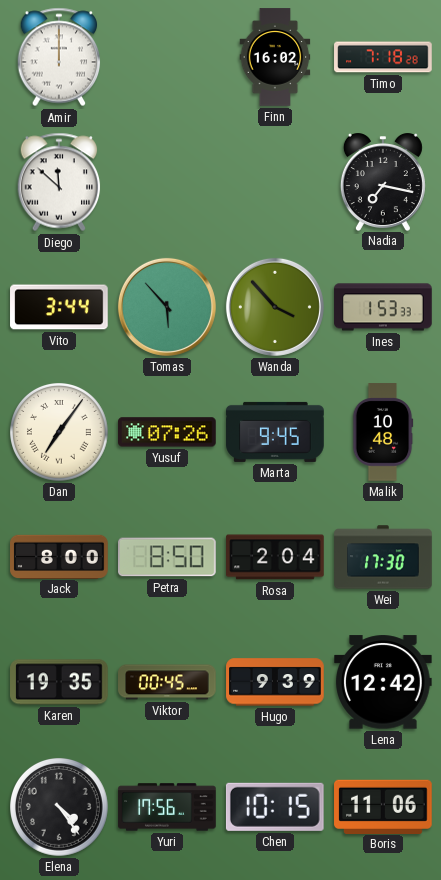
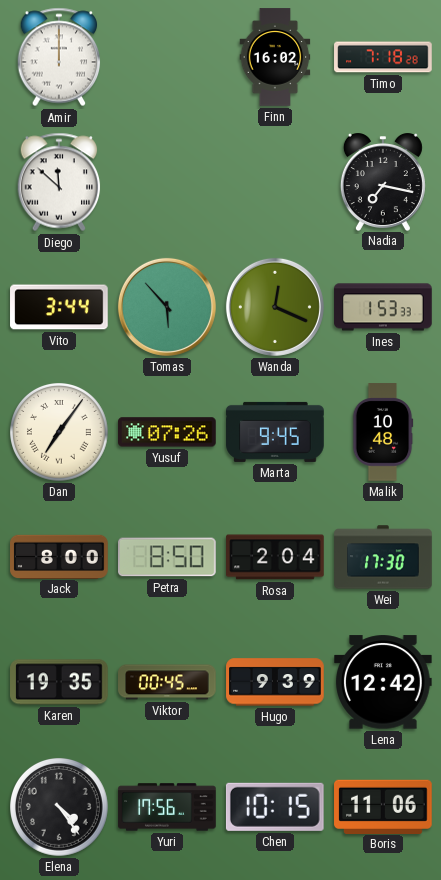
Wanda: 3:53 -> 12:19
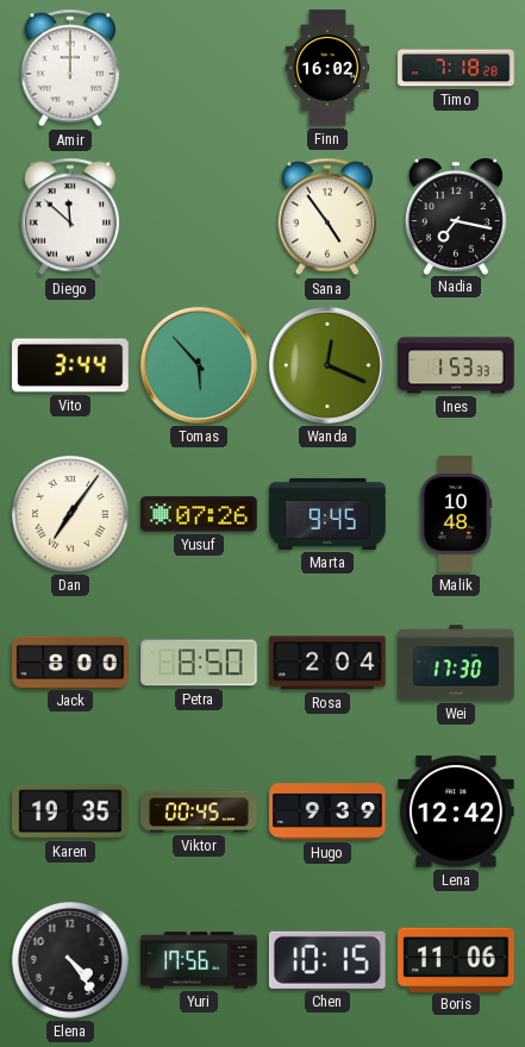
Sana: none -> 4:54
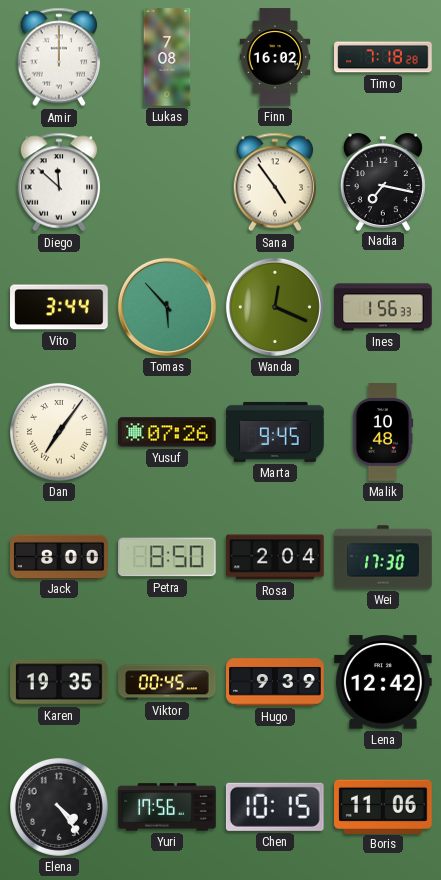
Lukas: none -> 7:08
Ines: 1:53 -> 1:56
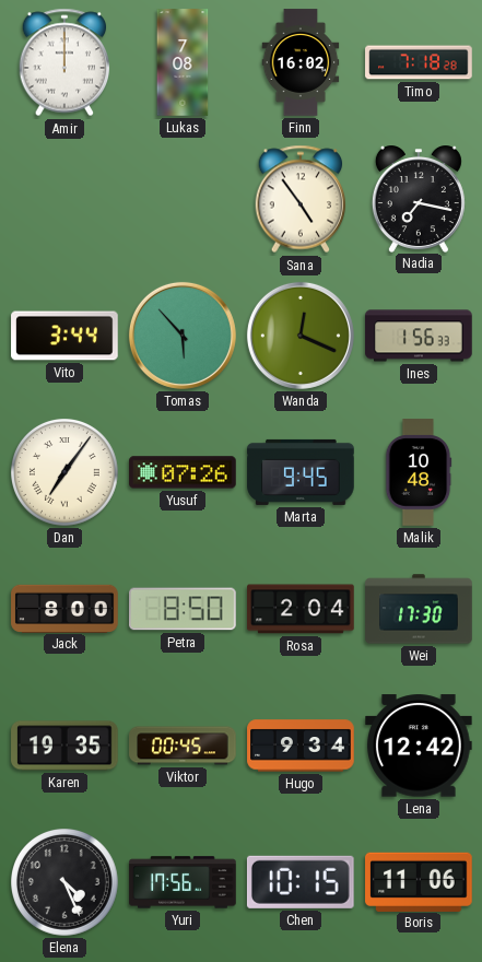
Diego: 11:52 -> none
Hugo: 9:39 -> 9:34
Elena: 4:24 -> 4:26
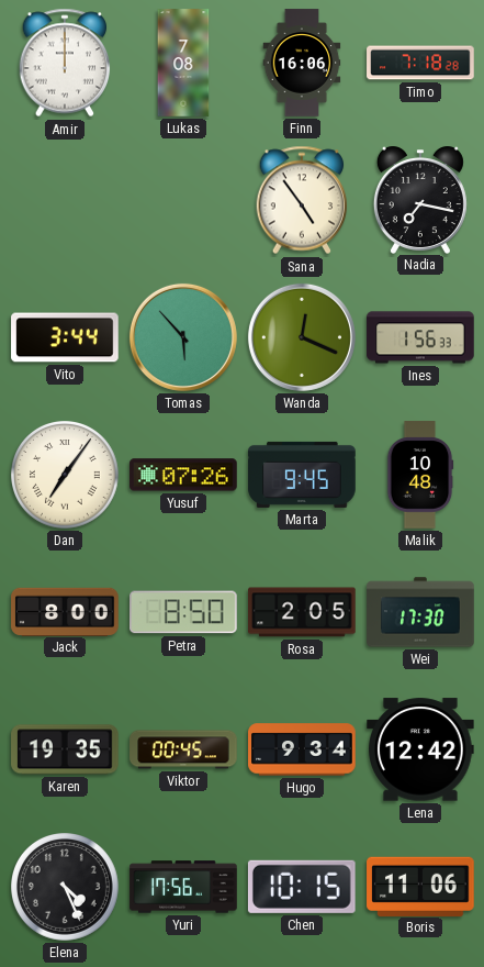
Finn: 16:02 -> 16:06
Rosa: 2:04 -> 2:05
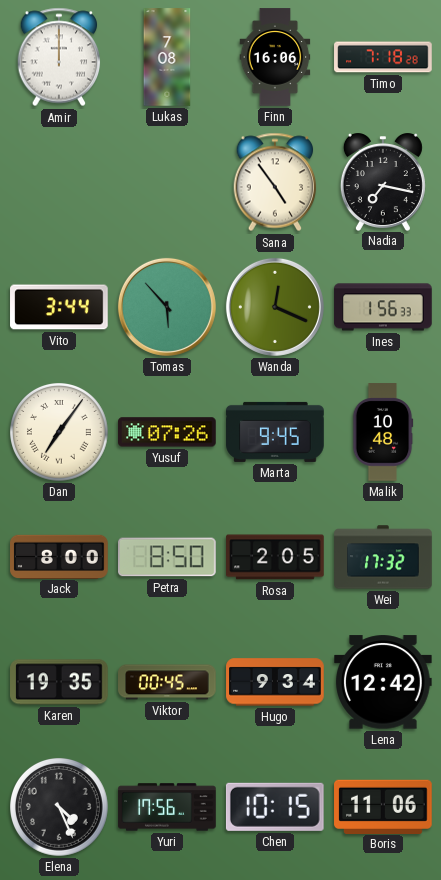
Wei: 17:30 -> 17:32
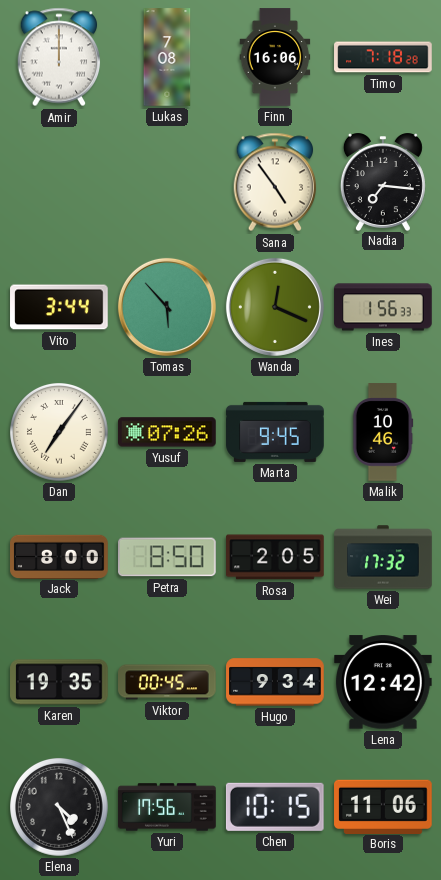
Nadia: 7:17 -> 7:16
Malik: 10:48 -> 10:46
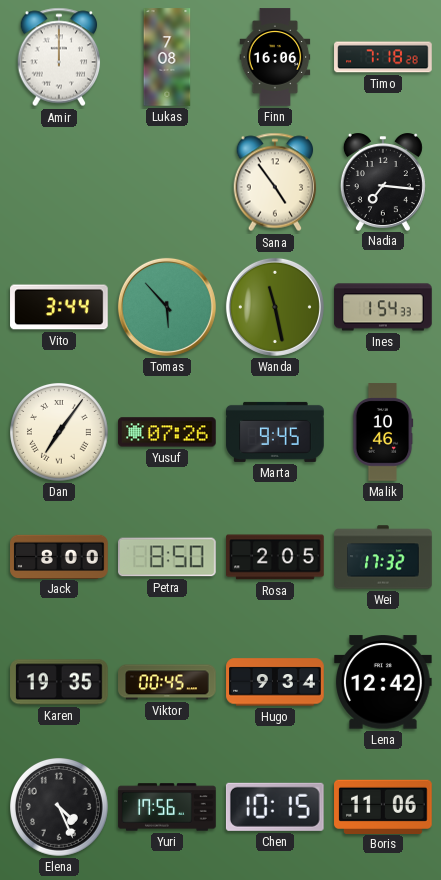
Wanda: 12:19 -> 11:28
Ines: 1:56 -> 1:54
